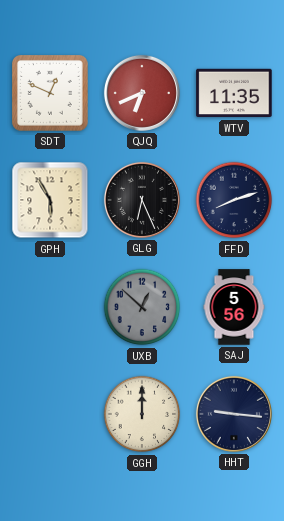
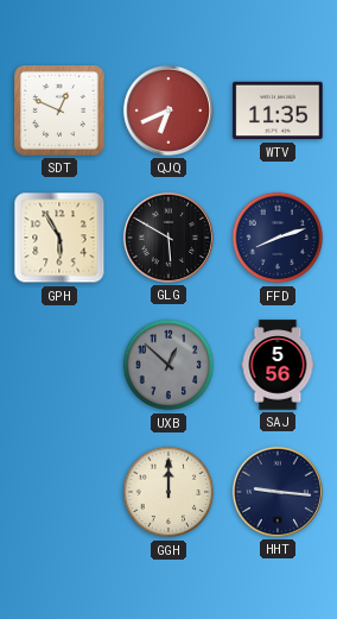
GLG: 6:26 -> 5:50
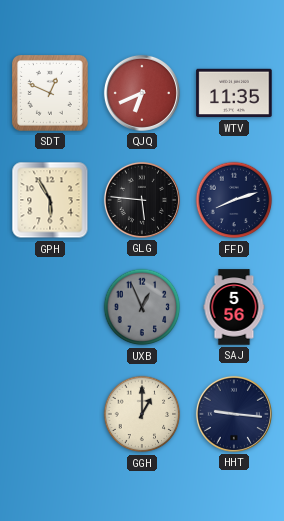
GLG: 5:50 -> 5:46
UXB: 12:52 -> 12:56
GGH: 12:00 -> 1:00
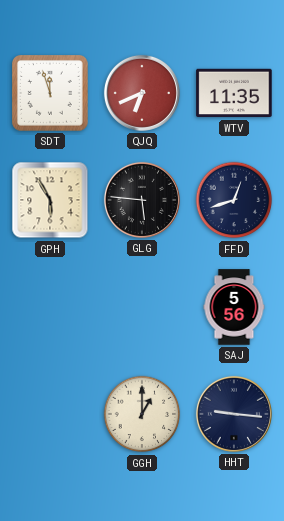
SDT: 12:49 -> 11:57
FFD: 8:12 -> 12:42
UXB: 12:56 -> none
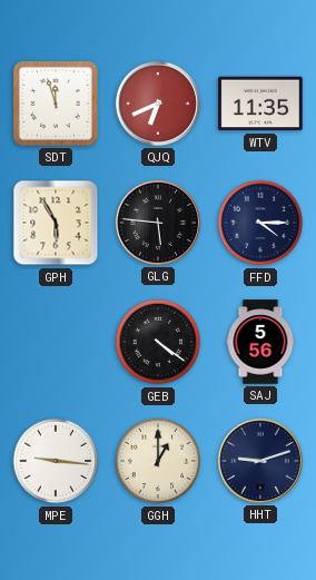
FFD: 12:42 -> 4:15
GEB: none -> 4:21
MPE: none -> 9:16
HHT: 9:16 -> 9:12
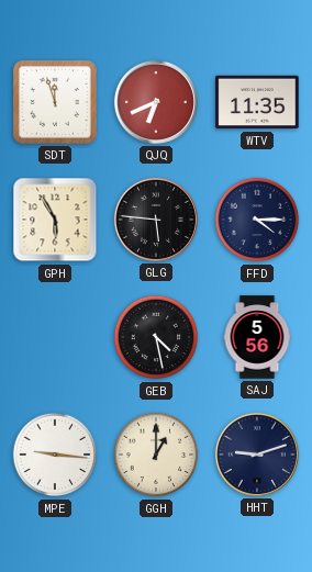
GEB: 4:21 -> 4:28
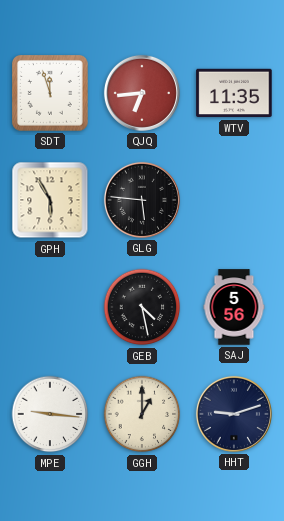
QJQ: 6:41 -> 6:44
FFD: 4:15 -> none
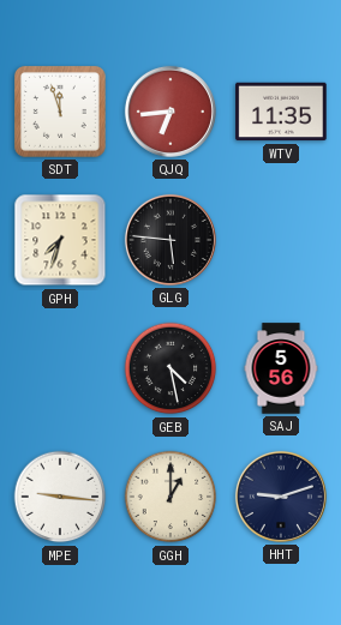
GPH: 5:55 -> 7:33
